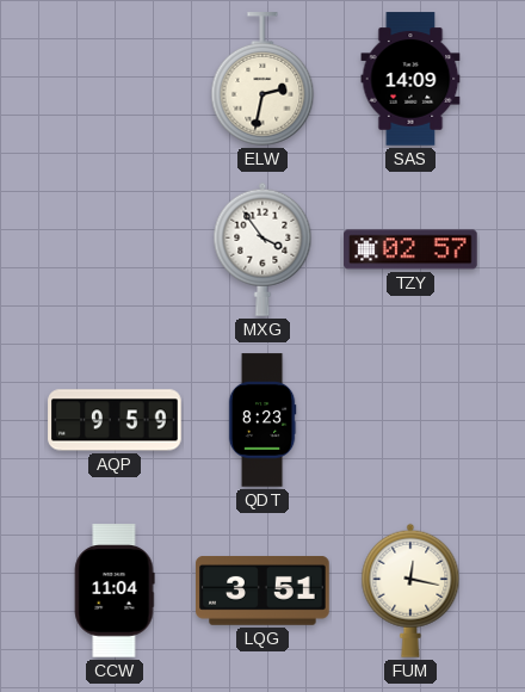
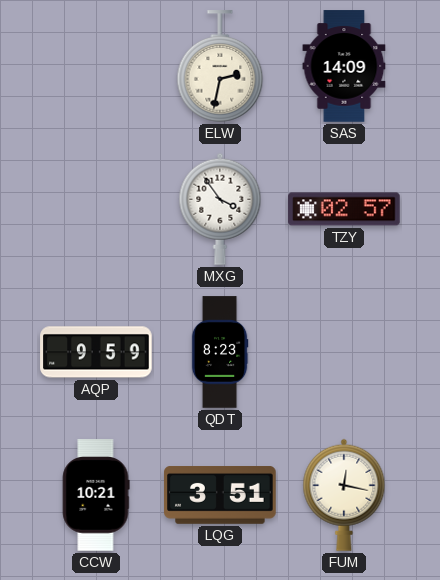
CCW: 11:04 -> 10:21
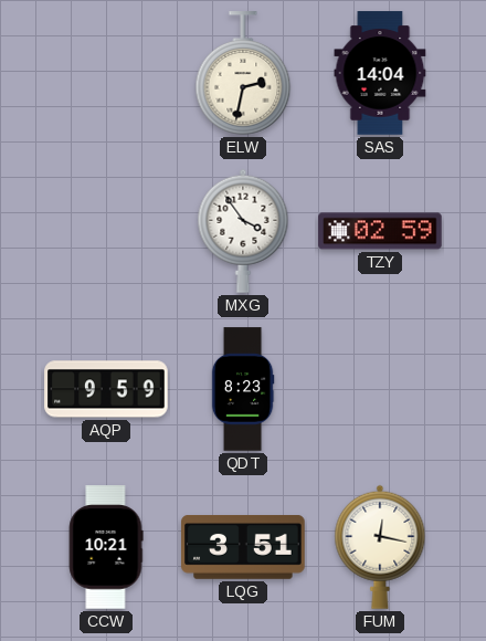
SAS: 14:09 -> 14:04
TZY: 02:57 -> 02:59
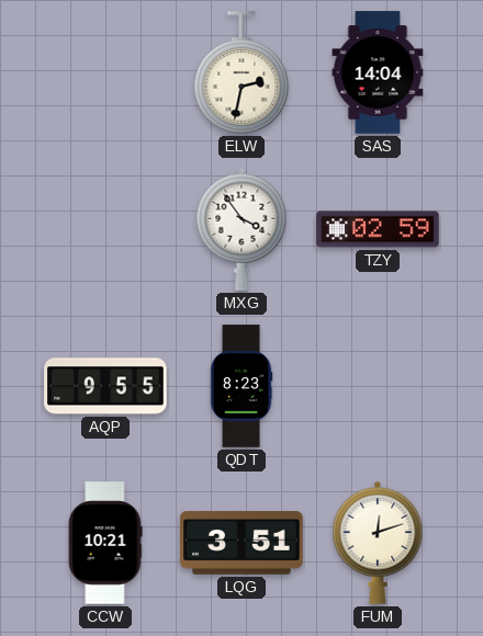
AQP: 9:59 -> 9:55
FUM: 12:17 -> 12:12
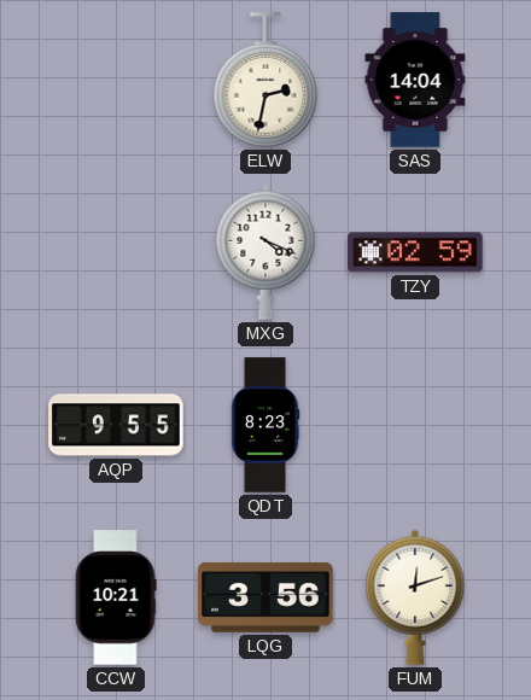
MXG: 3:54 -> 4:19
LQG: 3:51 -> 3:56
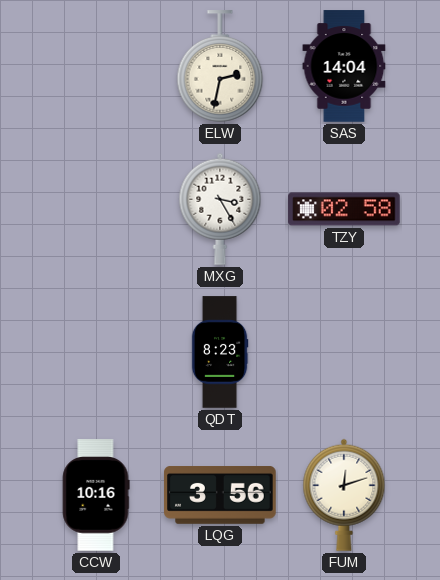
MXG: 4:19 -> 3:25
TZY: 02:59 -> 02:58
AQP: 9:55 -> none
CCW: 10:21 -> 10:16
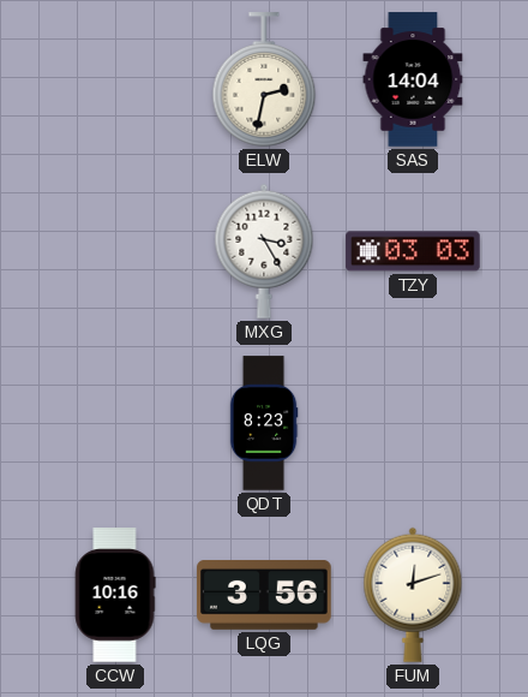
TZY: 02:58 -> 03:03
